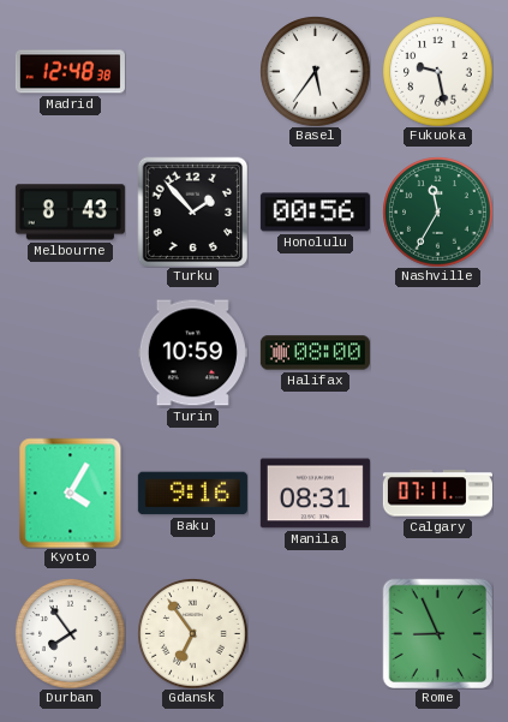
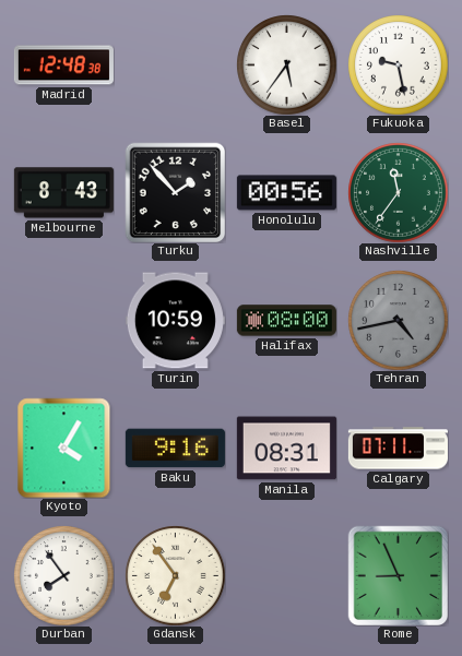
Nashville: 11:35 -> 11:36
Tehran: none -> 4:43
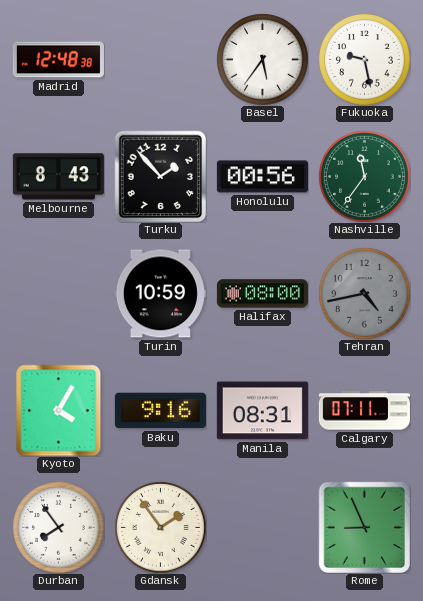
Gdansk: 6:54 -> 1:54
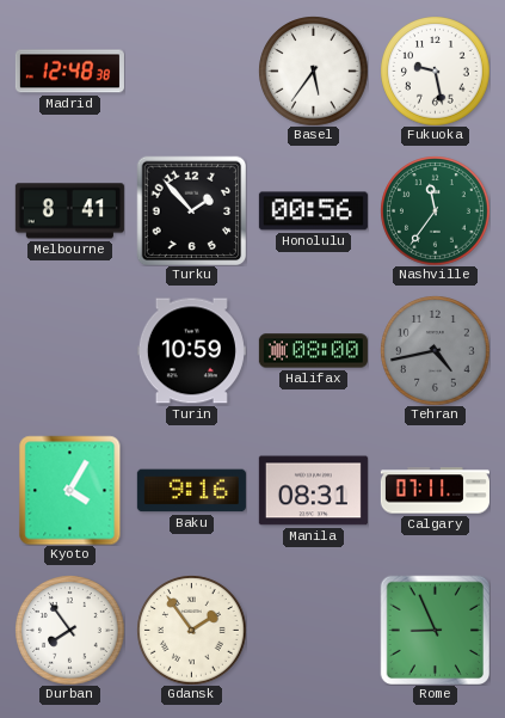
Melbourne: 8:43 -> 8:41
